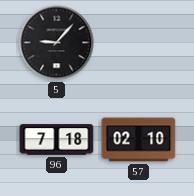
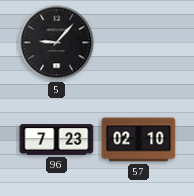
96: 7:18 -> 7:23
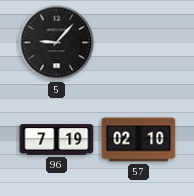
96: 7:23 -> 7:19
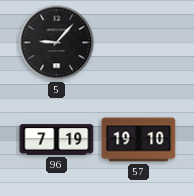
57: 02:10 -> 19:10
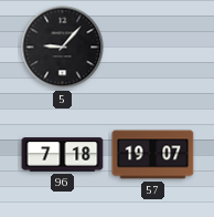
96: 7:19 -> 7:18
57: 19:10 -> 19:07
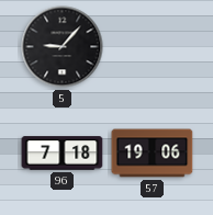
57: 19:07 -> 19:06
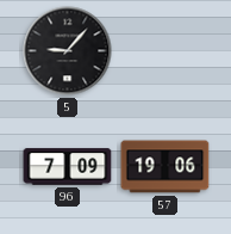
96: 7:18 -> 7:09
